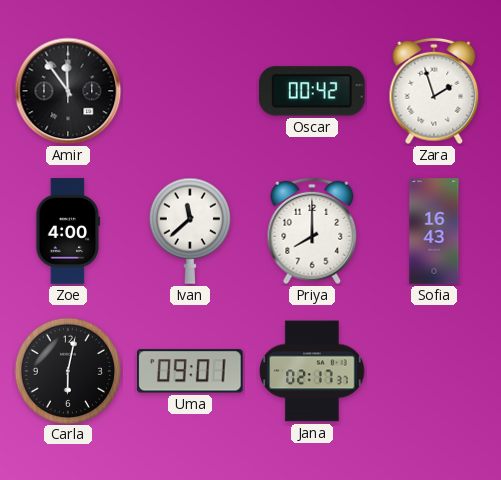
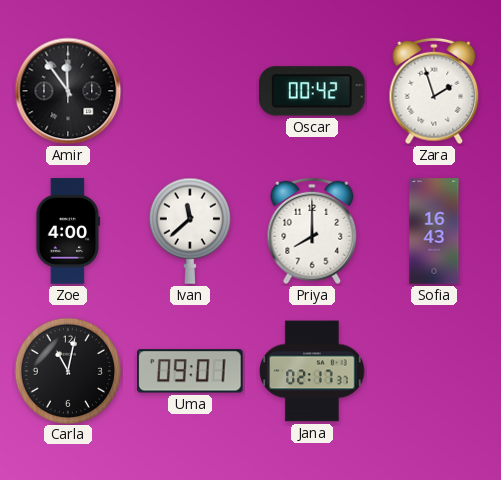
Carla: 6:02 -> 11:02
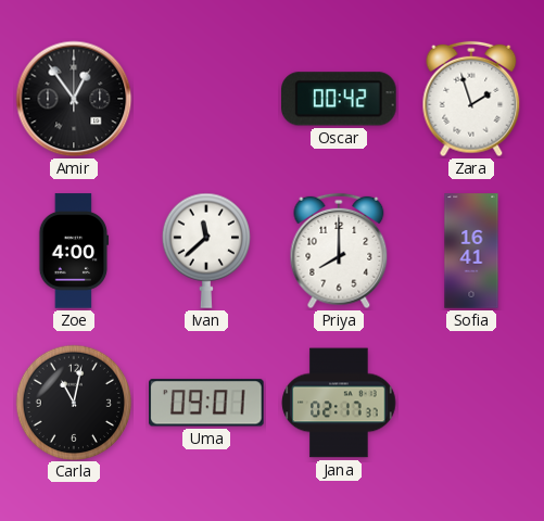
Amir: 11:54 -> 12:54
Sofia: 16:43 -> 16:41
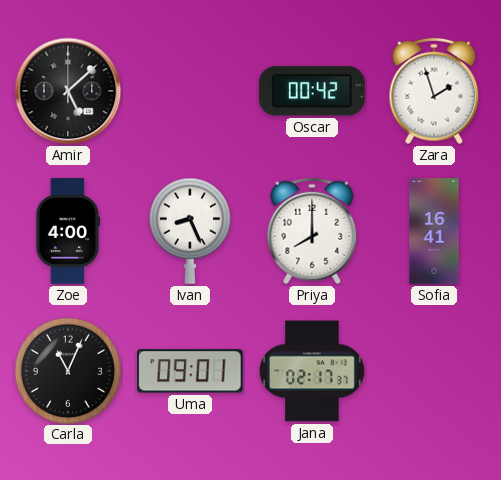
Amir: 12:54 -> 5:08
Ivan: 11:38 -> 8:26
Carla: 11:02 -> 11:04
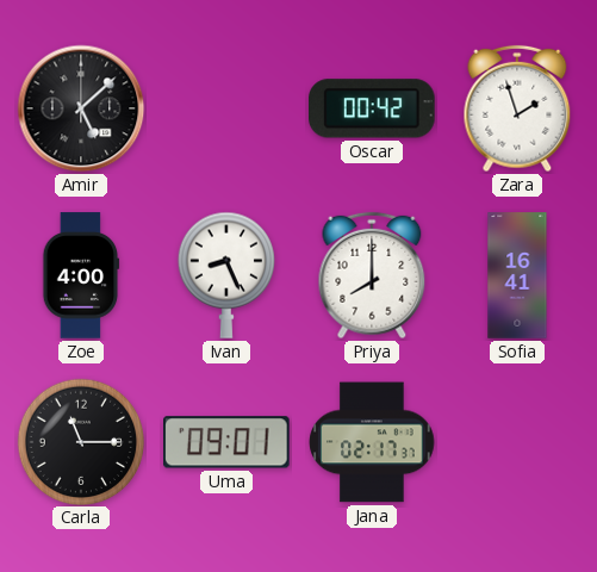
Carla: 11:04 -> 11:15
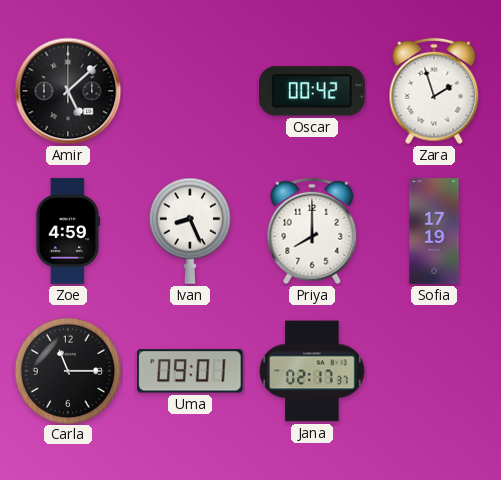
Zoe: 4:00 -> 4:59
Sofia: 16:41 -> 17:19
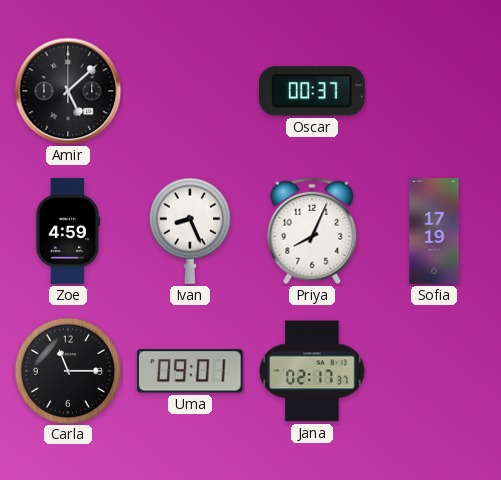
Oscar: 00:42 -> 00:37
Zara: 1:57 -> none
Priya: 8:00 -> 8:04
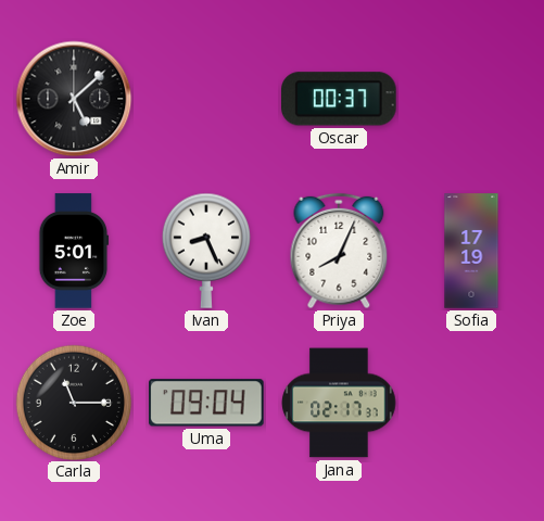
Zoe: 4:59 -> 5:01
Uma: 09:01 -> 09:04
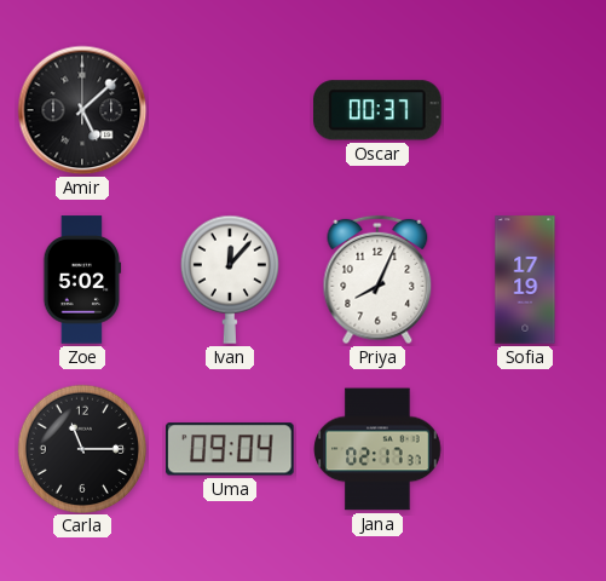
Zoe: 5:01 -> 5:02
Ivan: 8:26 -> 12:07
